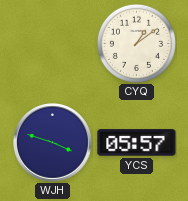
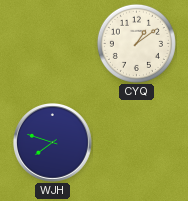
WJH: 3:48 -> 7:48
YCS: 05:57 -> none
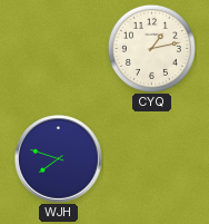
CYQ: 1:09 -> 1:13
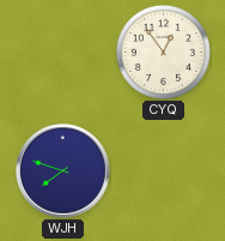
CYQ: 1:13 -> 12:54
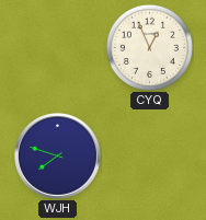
CYQ: 12:54 -> 12:56
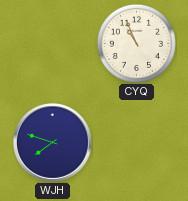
CYQ: 12:56 -> 10:56
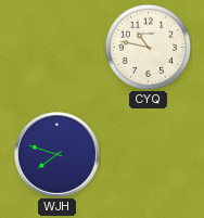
CYQ: 10:56 -> 10:47
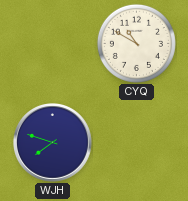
CYQ: 10:47 -> 10:50
